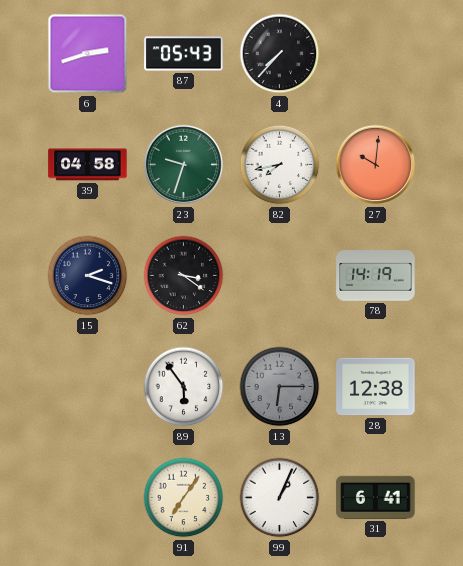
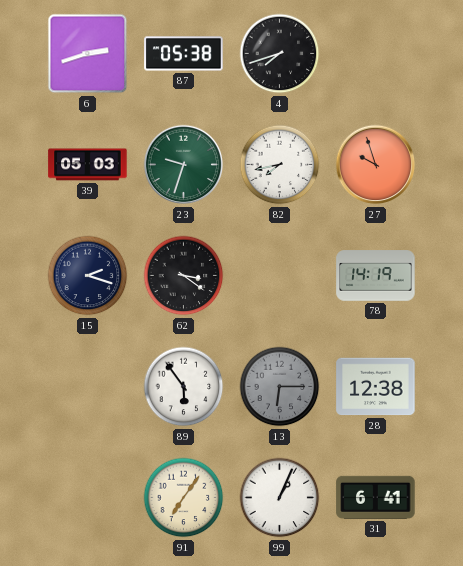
87: 05:43 -> 05:38
4: 7:37 -> 7:42
39: 04:58 -> 05:03
27: 10:01 -> 9:57
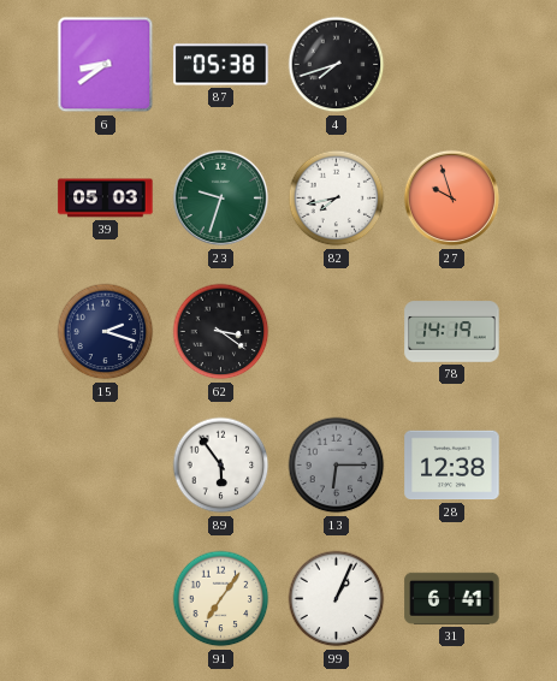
6: 2:42 -> 8:39
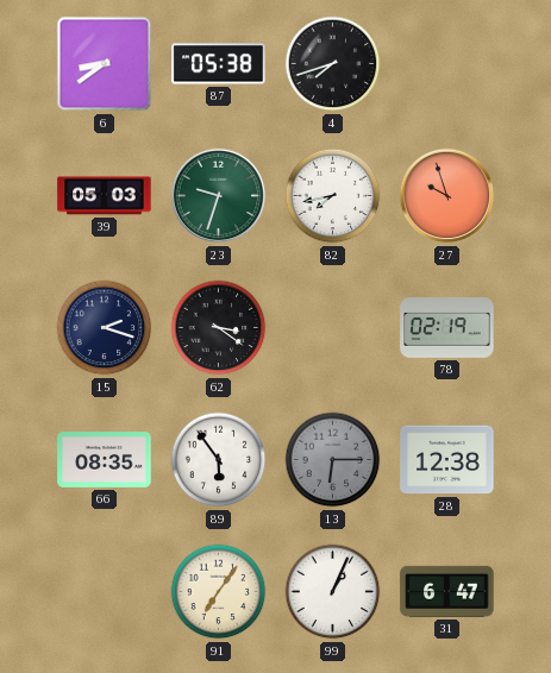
78: 14:19 -> 02:19
66: none -> 08:35
31: 6:41 -> 6:47
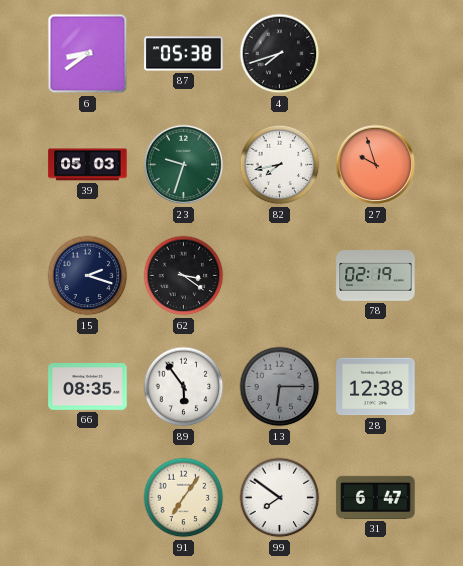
99: 1:04 -> 7:51
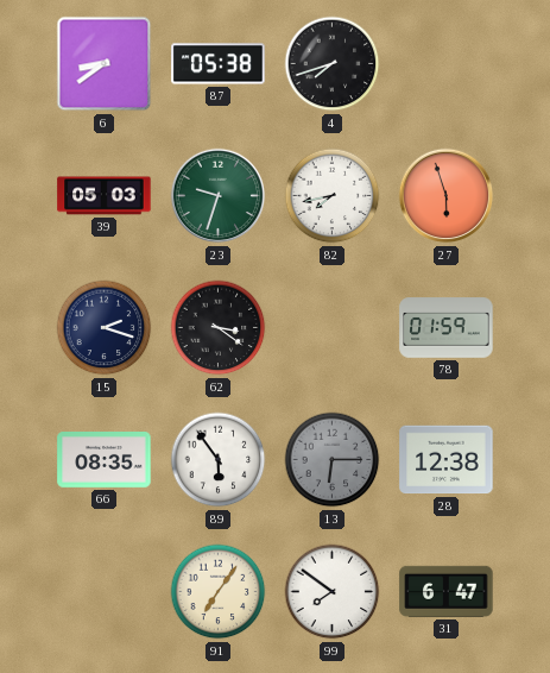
27: 9:57 -> 5:57
78: 02:19 -> 01:59
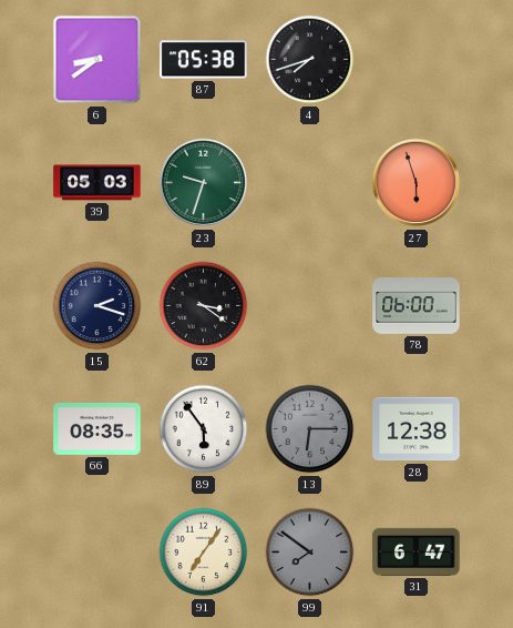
82: 7:43 -> none
78: 01:59 -> 06:00
99 dial: white -> grey
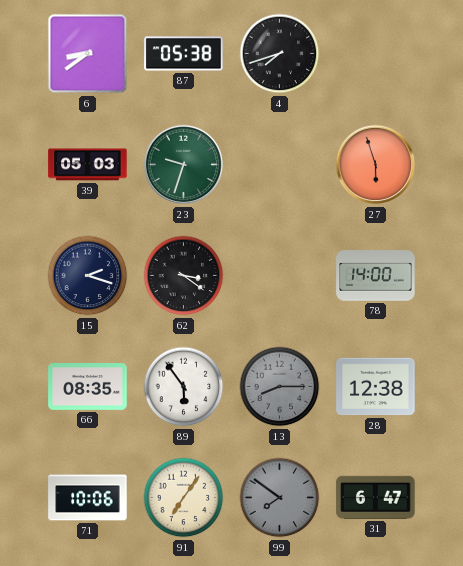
78: 06:00 -> 14:00
13: 6:15 -> 8:15
71: none -> 10:06
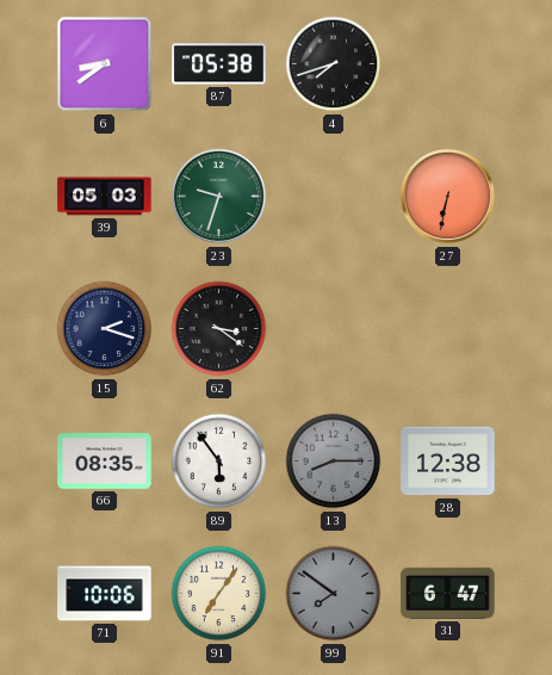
27: 5:57 -> 6:32
78: 14:00 -> none
